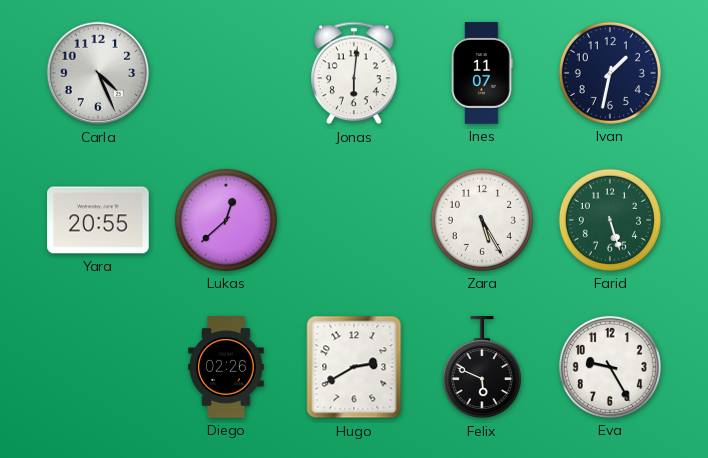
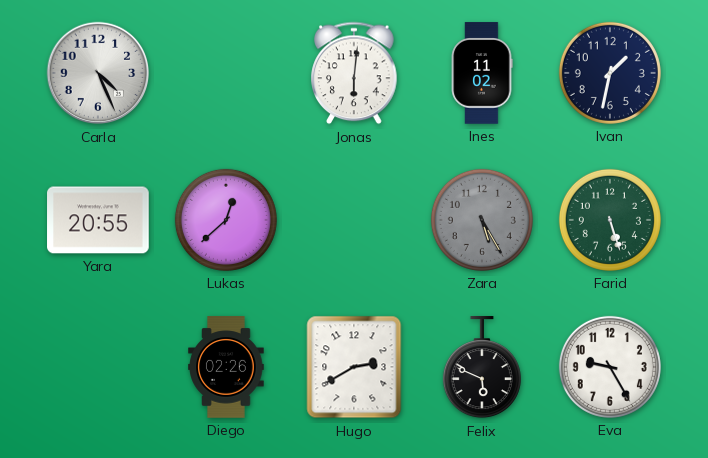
Ines: 11:07 -> 11:02
Zara dial: white -> grey
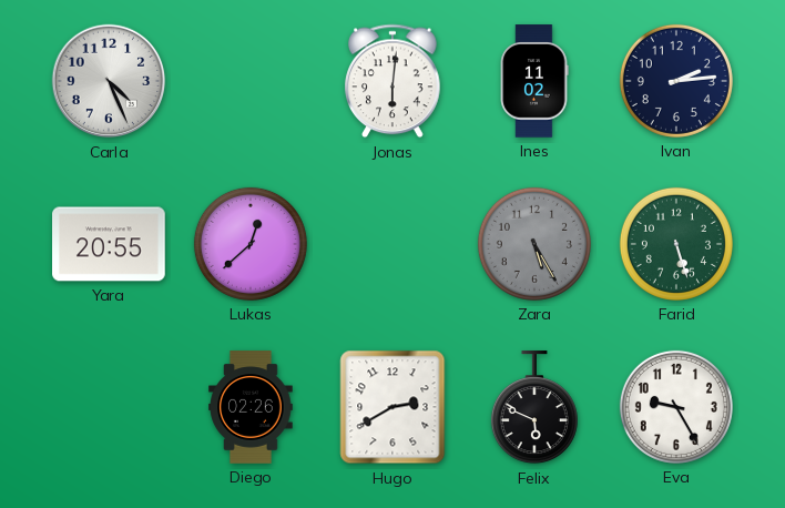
Ivan: 1:32 -> 2:14
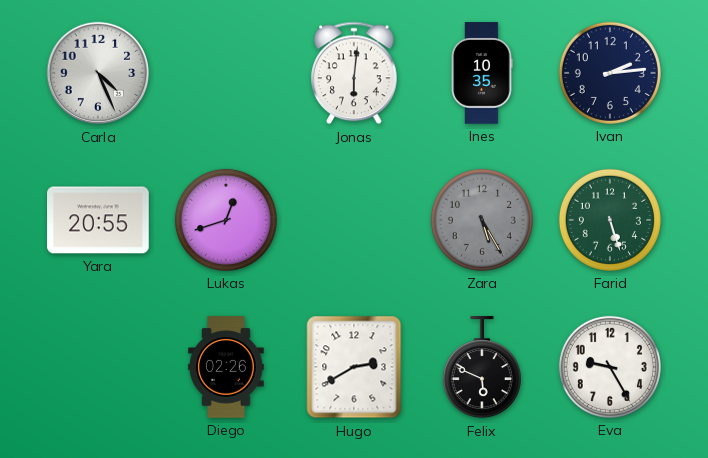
Ines: 11:02 -> 10:35
Lukas: 12:38 -> 12:42
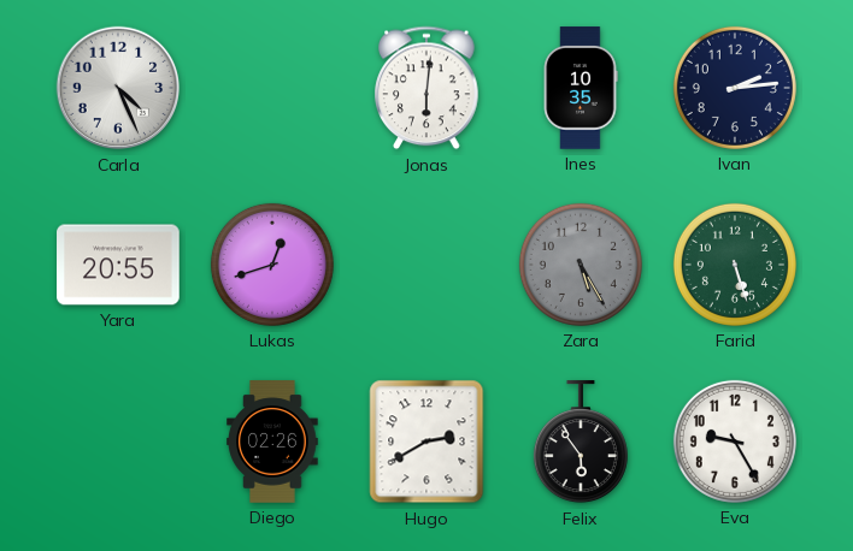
Felix: 5:49 -> 5:54
